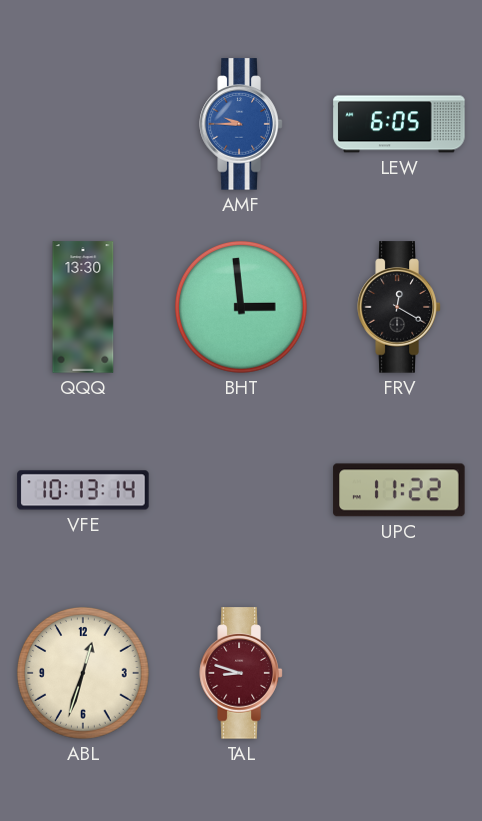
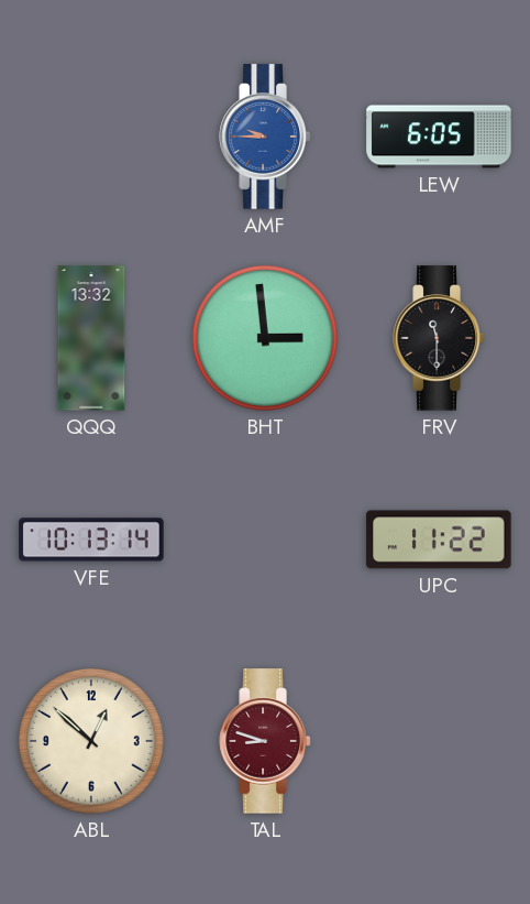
QQQ: 13:30 -> 13:32
FRV: 12:20 -> 11:30
ABL: 12:33 -> 12:52
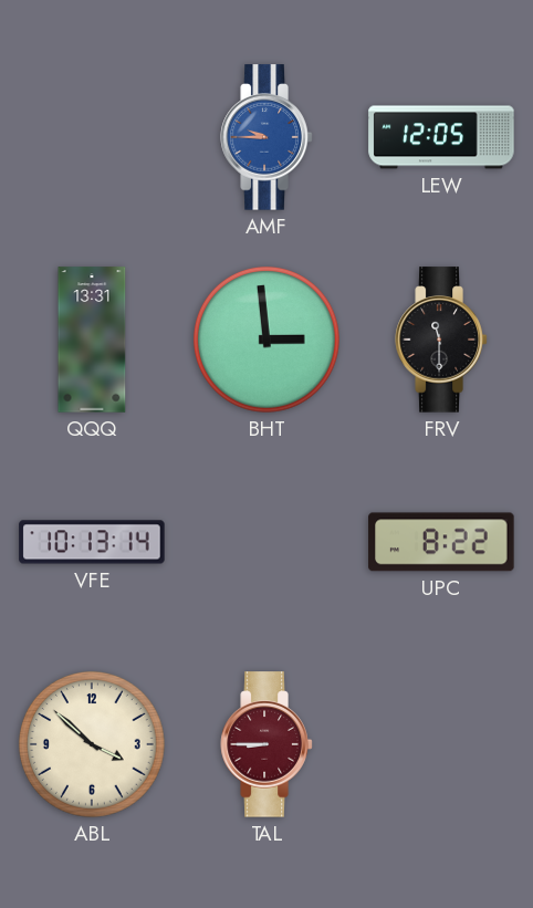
LEW: 6:05 -> 12:05
QQQ: 13:32 -> 13:31
UPC: 11:22 -> 8:22
ABL: 12:52 -> 3:52
TAL: 8:48 -> 8:45
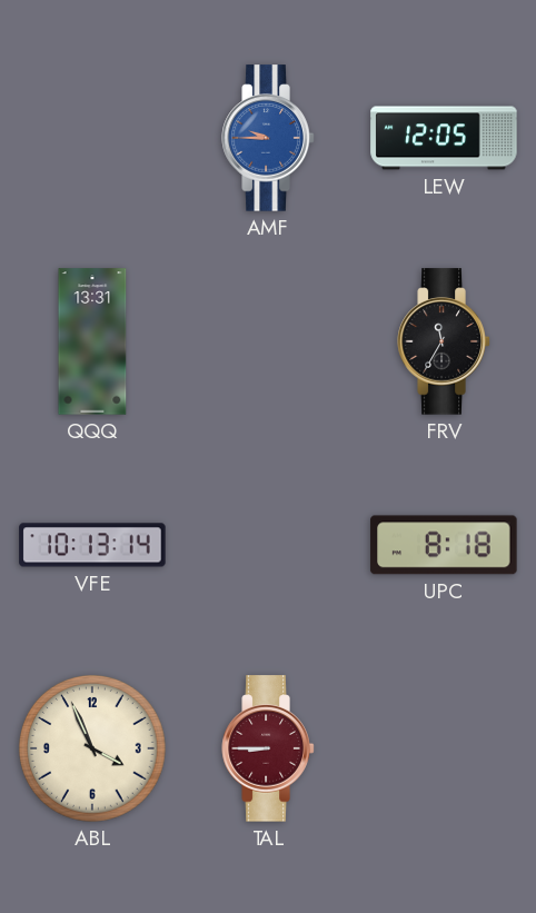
BHT: 2:59 -> none
FRV: 11:30 -> 11:35
UPC: 8:22 -> 8:18
ABL: 3:52 -> 3:56
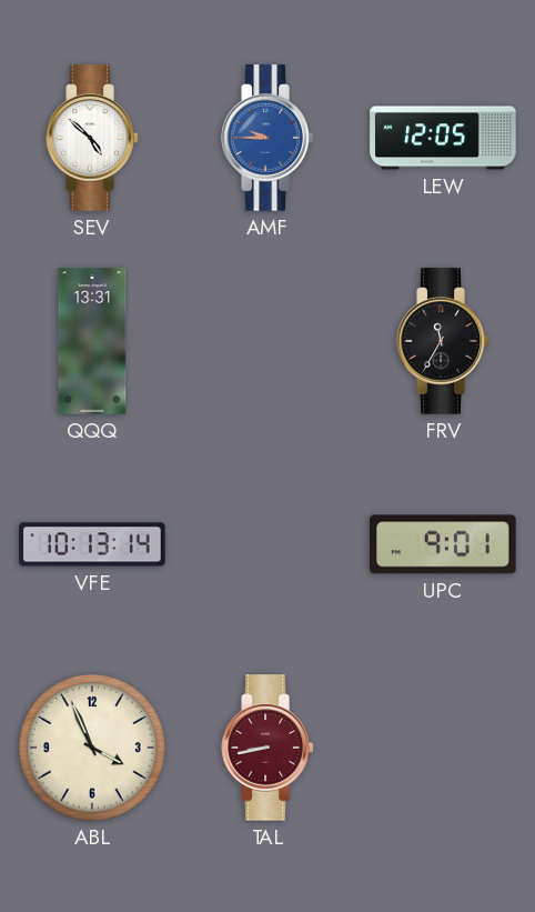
SEV: none -> 4:52
UPC: 8:18 -> 9:01
TAL: 8:45 -> 8:43
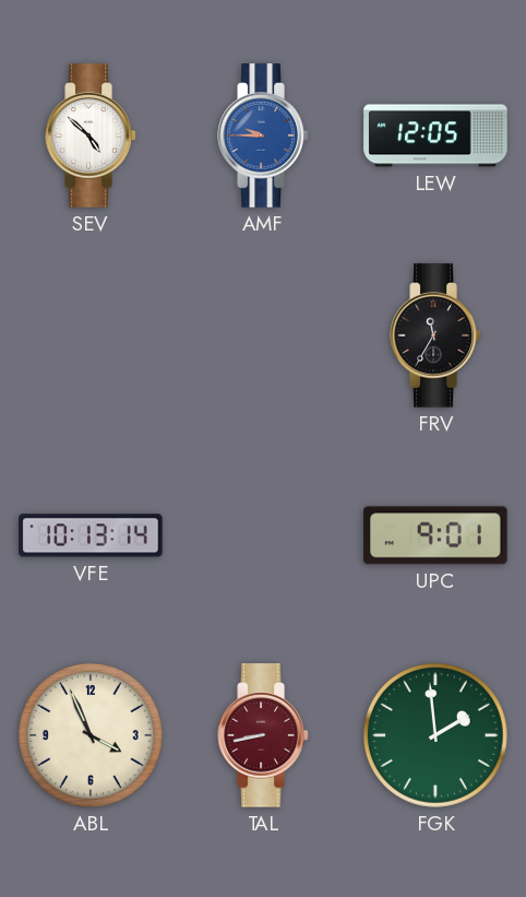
QQQ: 13:31 -> none
FGK: none -> 1:59
